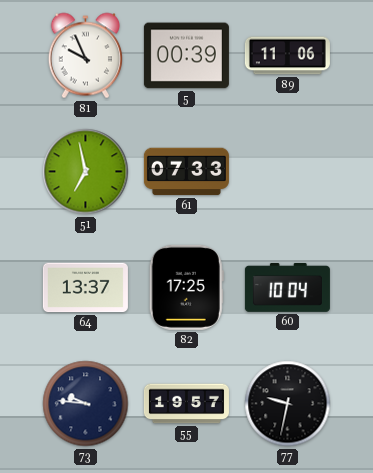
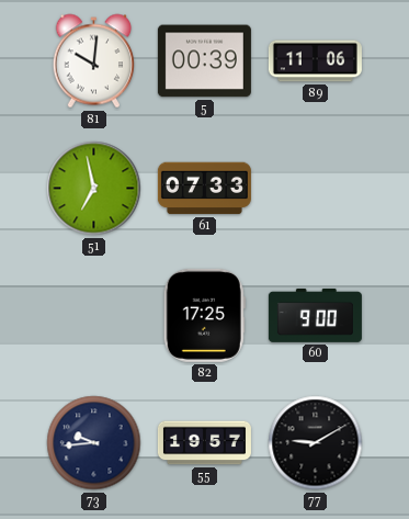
81: 9:56 -> 10:01
64: 13:37 -> none
60: 10:04 -> 9:00
73: 9:46 -> 9:44
77: 9:32 -> 9:10
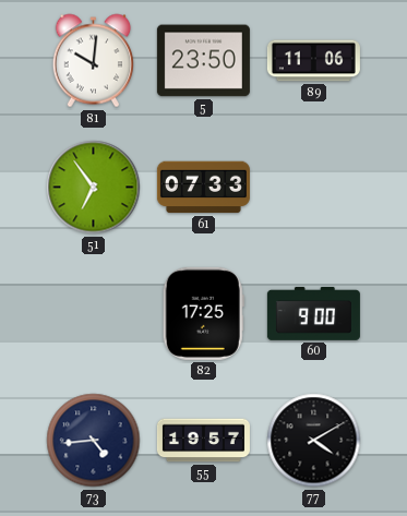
5: 00:39 -> 23:50
51: 6:58 -> 6:54
73: 9:44 -> 4:44
77: 9:10 -> 4:10
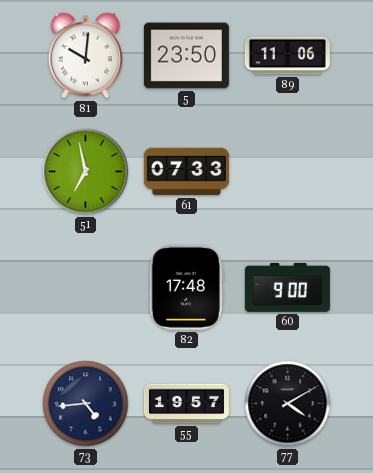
51: 6:54 -> 6:58
82: 17:25 -> 17:48
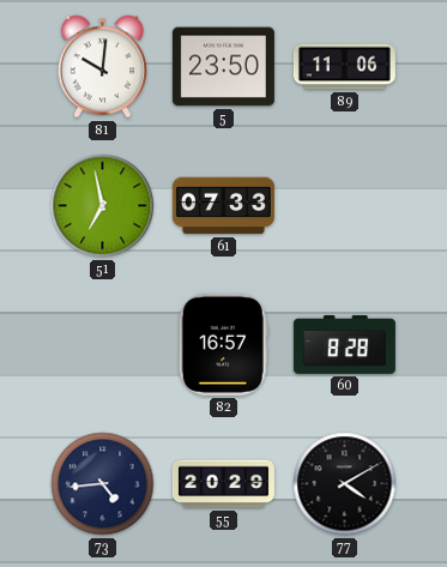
82: 17:48 -> 16:57
60: 9:00 -> 8:28
55: 19:57 -> 20:29
